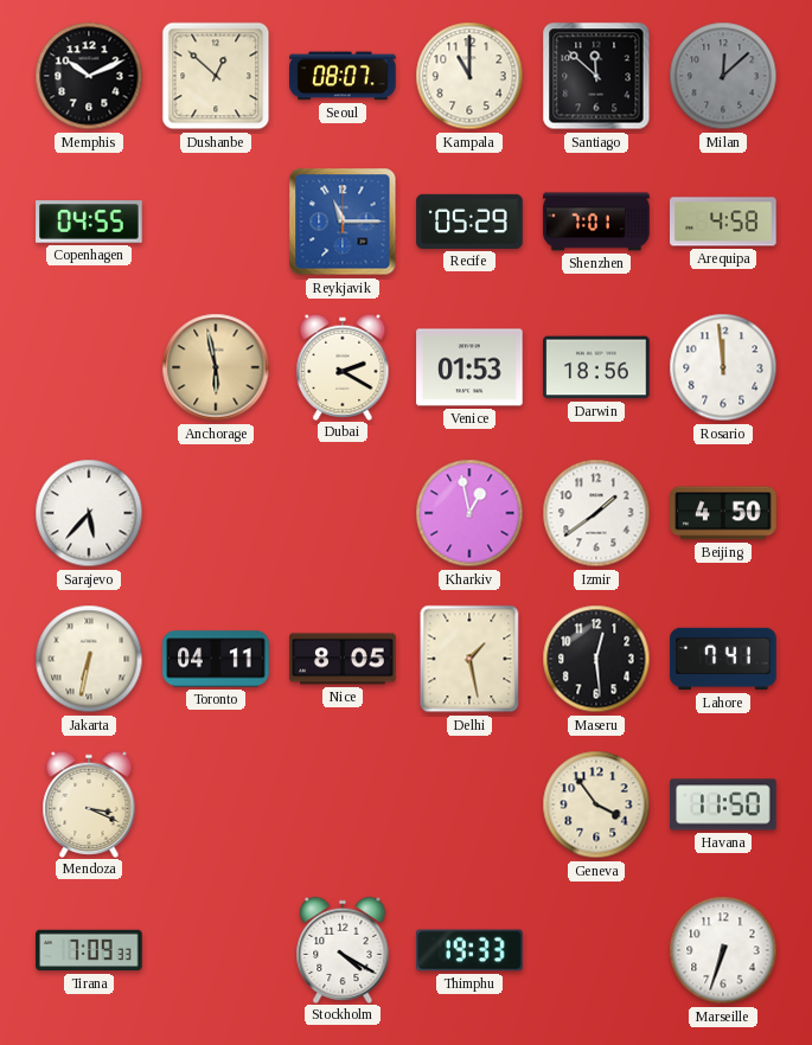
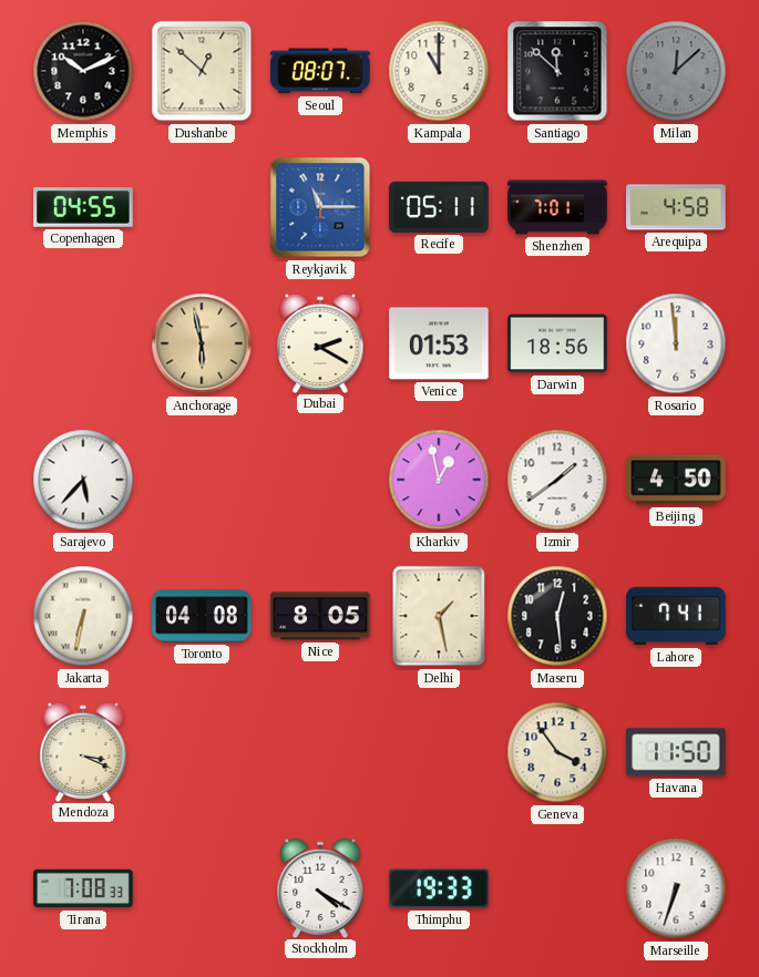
Recife: 05:29 -> 05:11
Toronto: 04:11 -> 04:08
Tirana: 7:09 -> 7:08
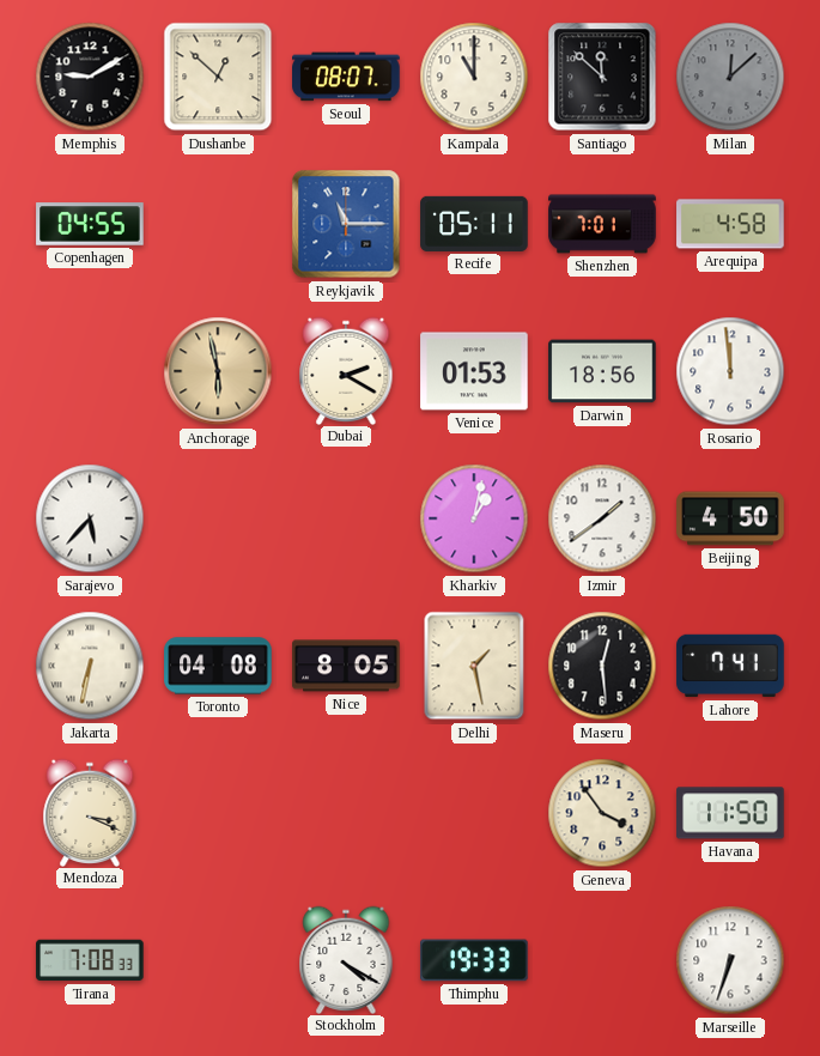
Memphis: 10:11 -> 9:10
Kharkiv: 12:58 -> 1:02
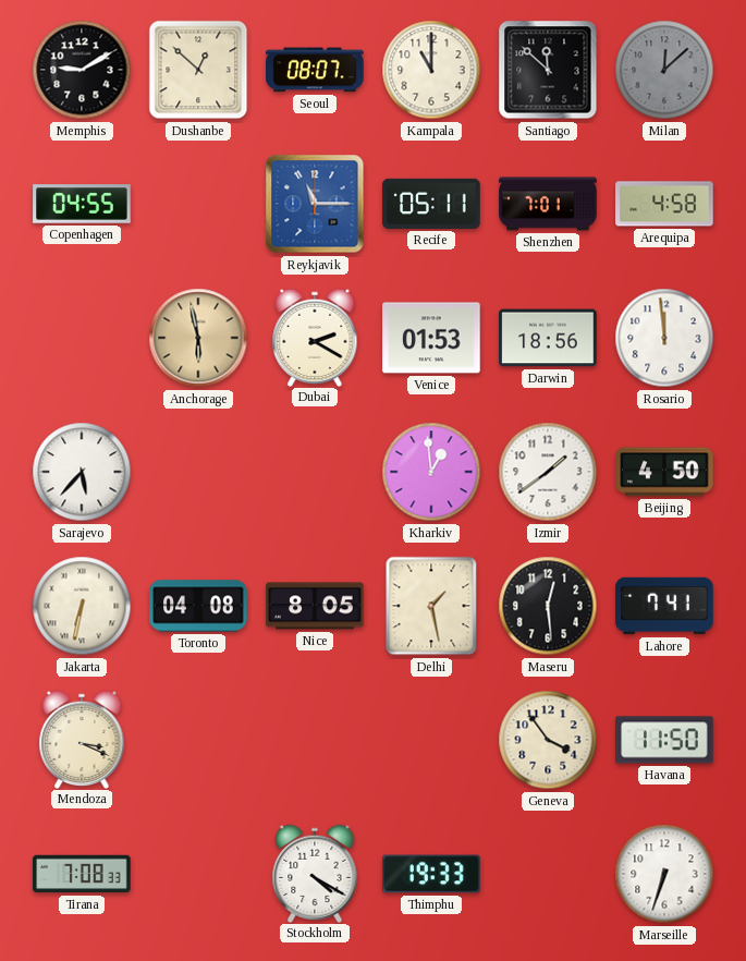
Kharkiv: 1:02 -> 12:59
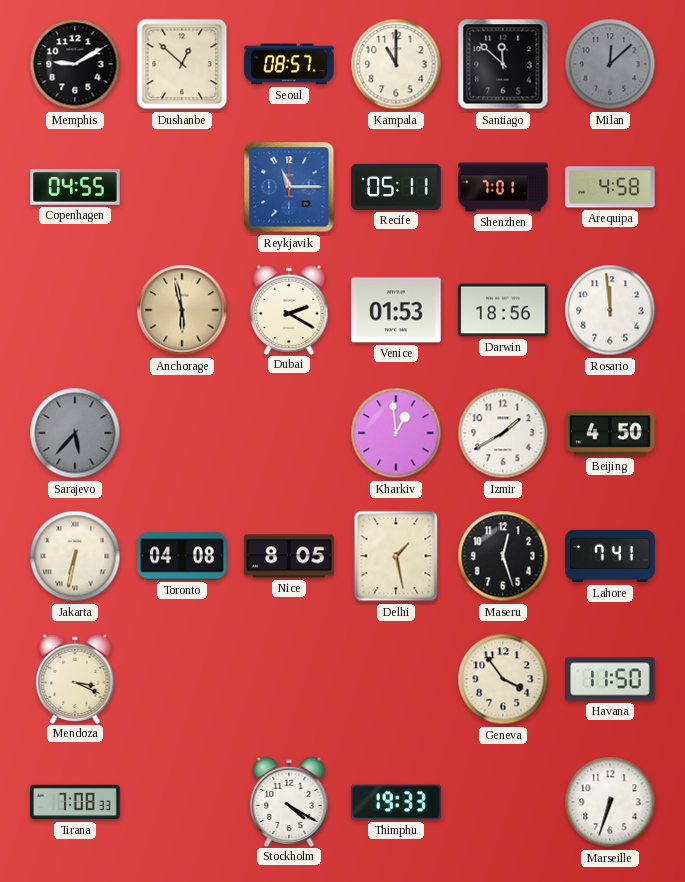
Seoul: 08:07 -> 08:57
Sarajevo dial: white -> grey
Izmir: 1:39 -> 1:40
Maseru: 12:29 -> 12:27
